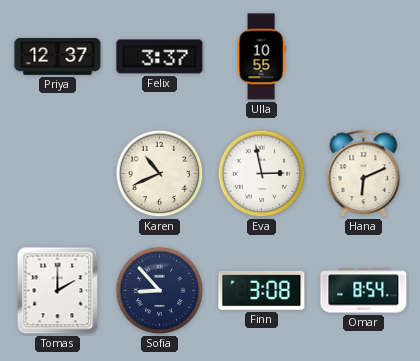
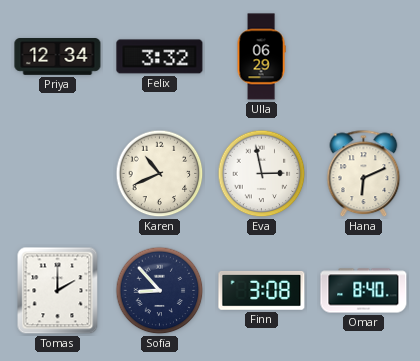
Priya: 12:37 -> 12:34
Felix: 3:37 -> 3:32
Ulla: 10:55 -> 06:29
Omar: 8:54 -> 8:40
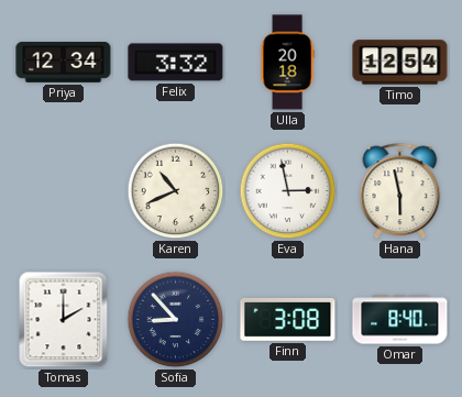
Ulla: 06:29 -> 20:18
Timo: none -> 12:54
Hana: 6:11 -> 5:58
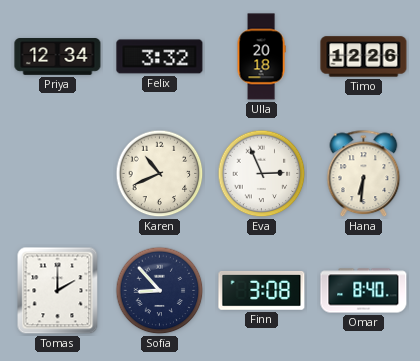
Timo: 12:54 -> 12:26
Eva: 2:58 -> 2:56
Hana: 5:58 -> 6:31
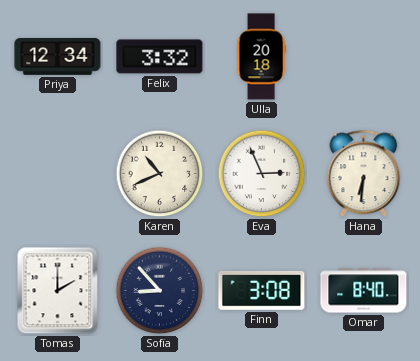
Timo: 12:26 -> none
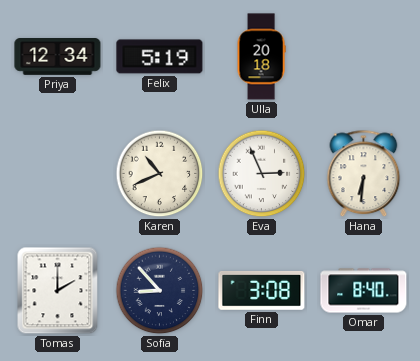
Felix: 3:32 -> 5:19
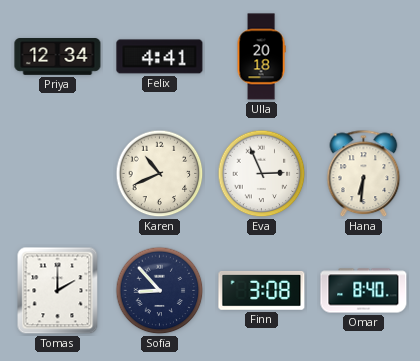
Felix: 5:19 -> 4:41
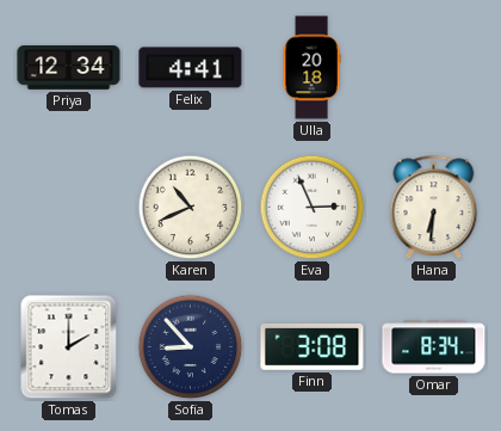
Omar: 8:40 -> 8:34
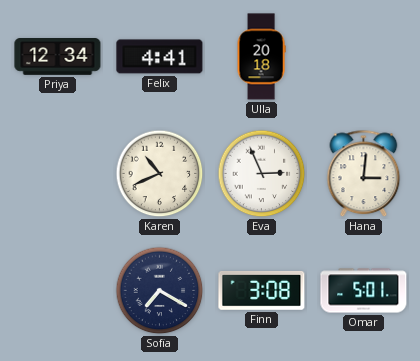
Hana: 6:31 -> 3:01
Tomas: 2:00 -> none
Sofia: 8:53 -> 7:20
Omar: 8:34 -> 5:01
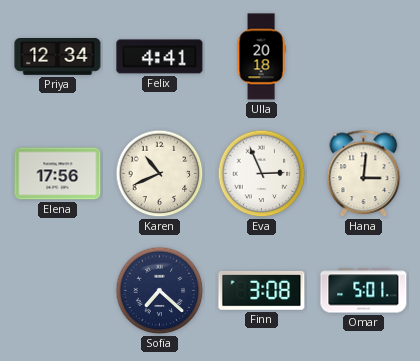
Elena: none -> 17:56
Sofia: 7:20 -> 7:22
